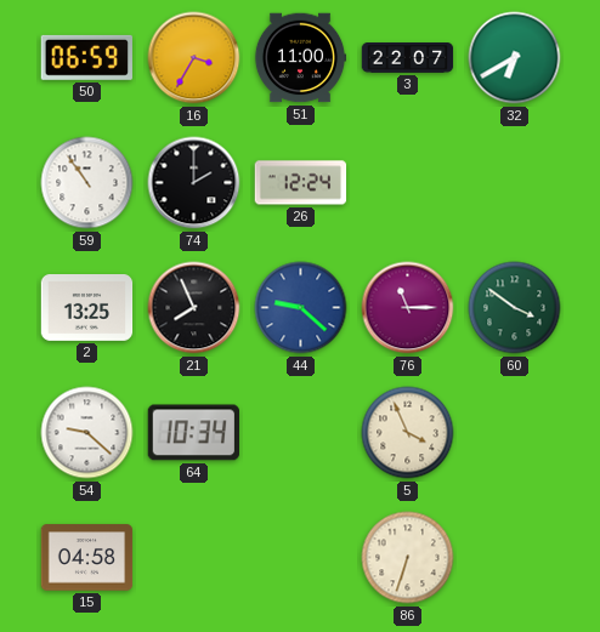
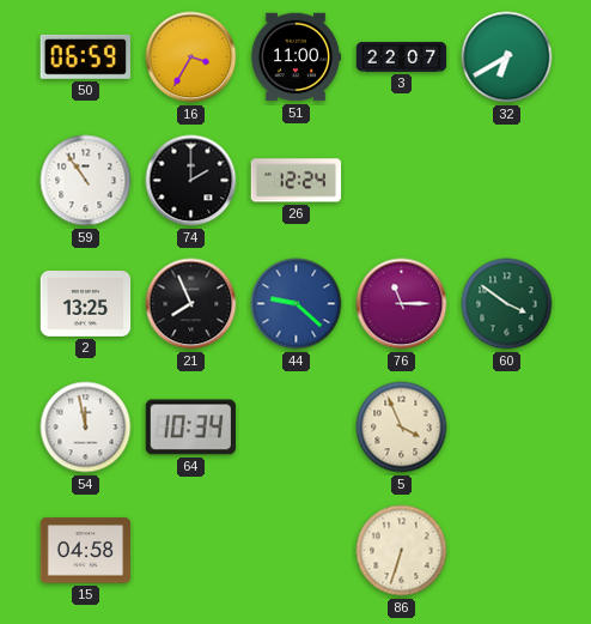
54: 9:22 -> 11:58
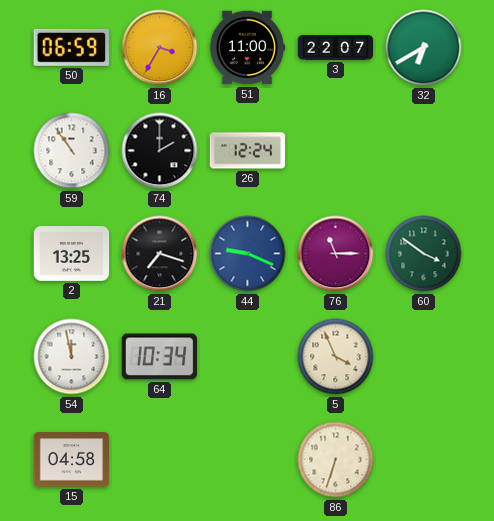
21: 7:56 -> 7:18
44: 9:22 -> 9:19
